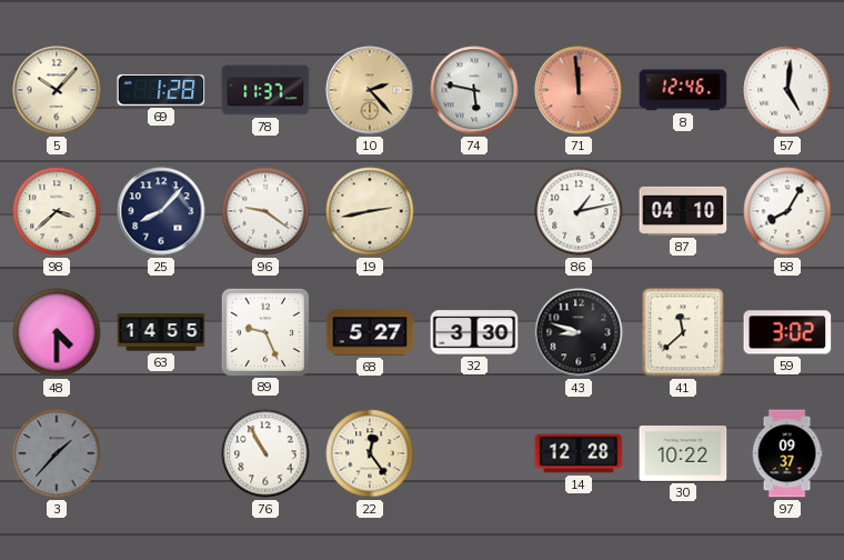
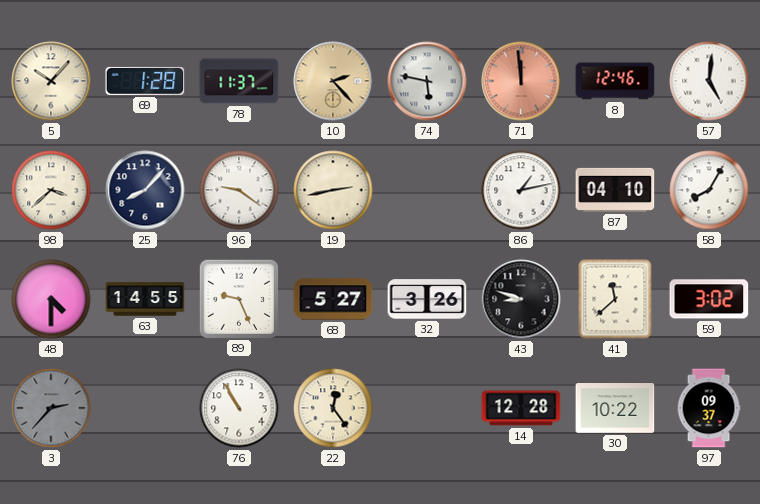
32: 3:30 -> 3:26
3: 1:37 -> 2:37
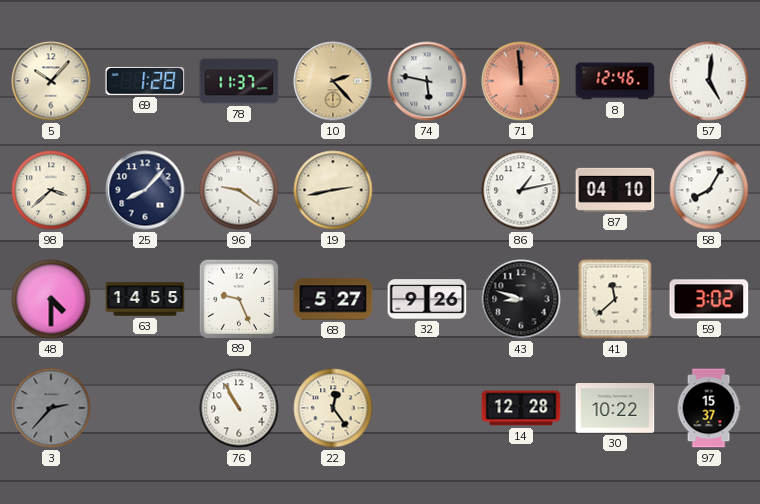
32: 3:26 -> 9:26
97: 09:37 -> 15:37
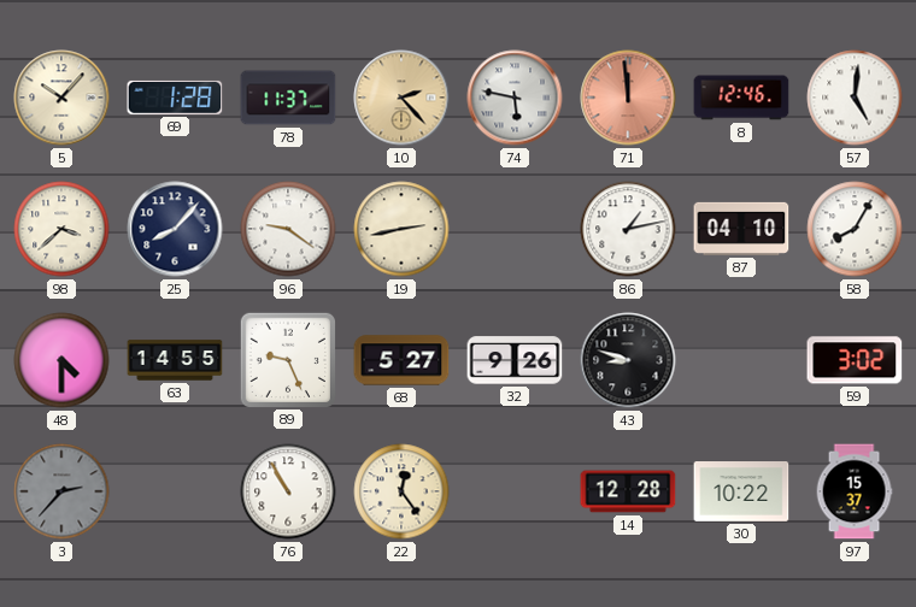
41: 11:38 -> none
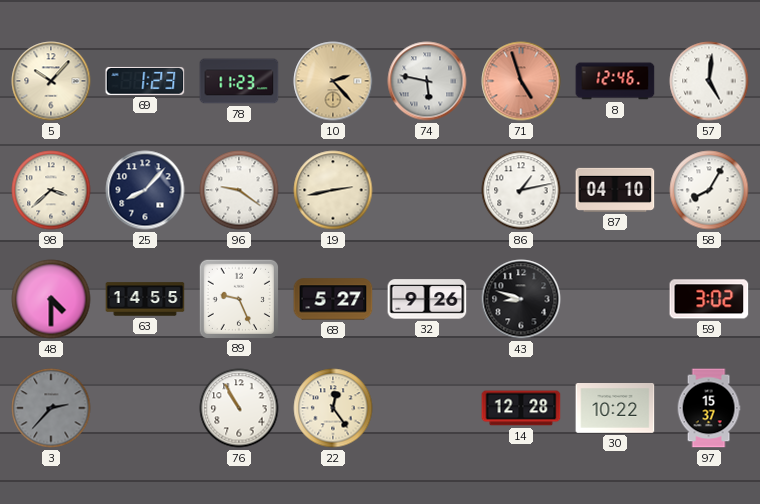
69: 1:28 -> 1:23
78: 11:37 -> 11:23
71: 11:59 -> 4:57
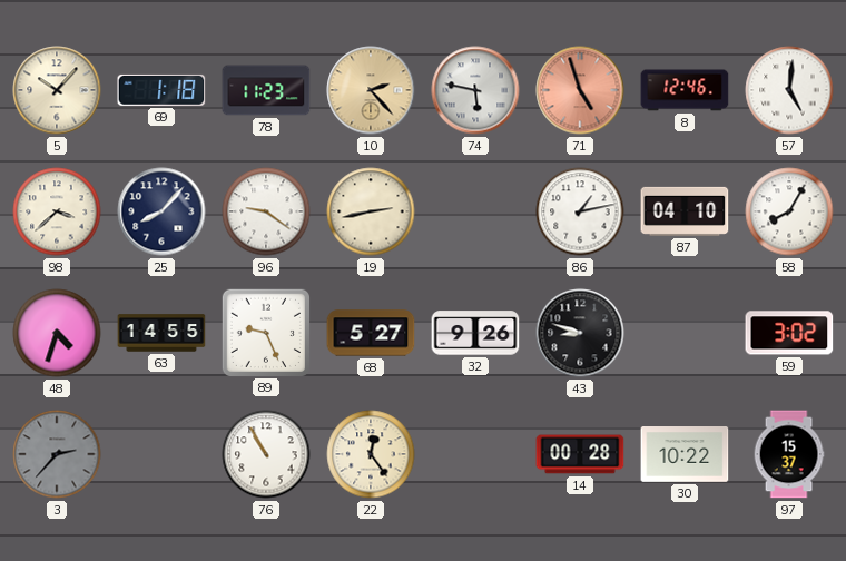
69: 1:23 -> 1:18
48: 4:30 -> 4:33
14: 12:28 -> 00:28
